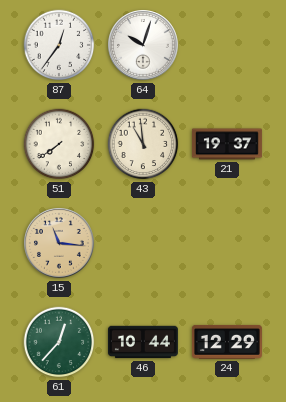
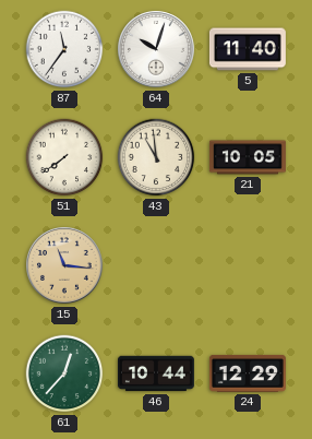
87: 12:36 -> 11:36
5: none -> 11:40
21: 19:37 -> 10:05
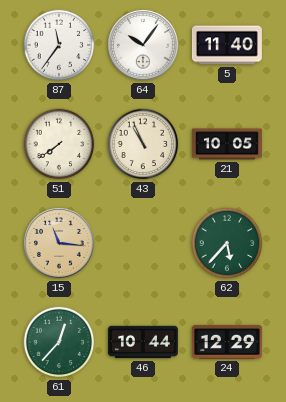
64: 10:03 -> 10:06
43: 10:59 -> 10:56
62: none -> 5:37
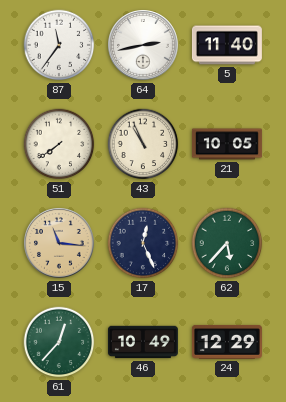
64: 10:06 -> 2:43
17: none -> 12:26
46: 10:44 -> 10:49
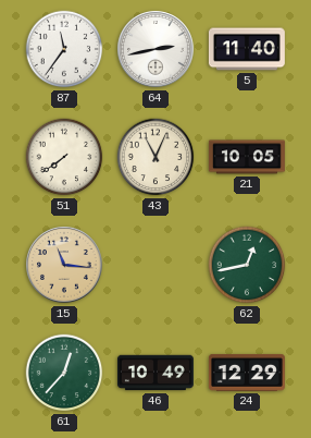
43: 10:56 -> 11:04
17: 12:26 -> none
62: 5:37 -> 12:43
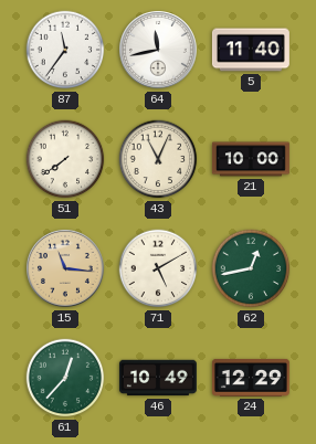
64: 2:43 -> 11:43
21: 10:05 -> 10:00
71: none -> 5:10
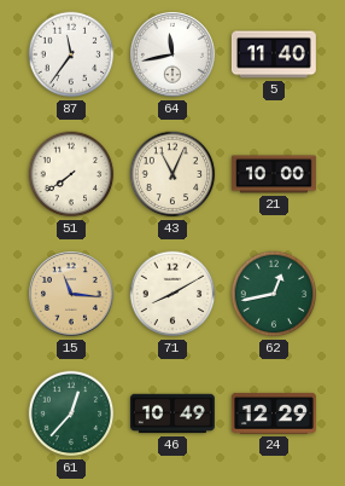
71: 5:10 -> 8:10
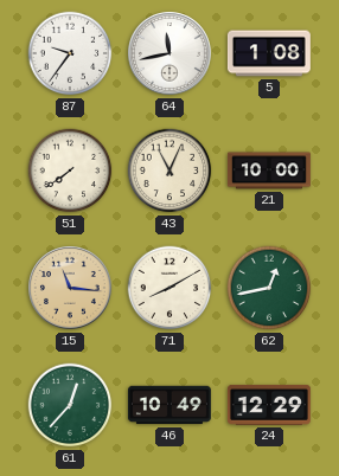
87: 11:36 -> 9:36
5: 11:40 -> 1:08
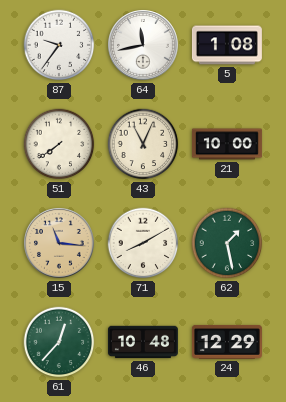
62: 12:43 -> 1:28
46: 10:49 -> 10:48
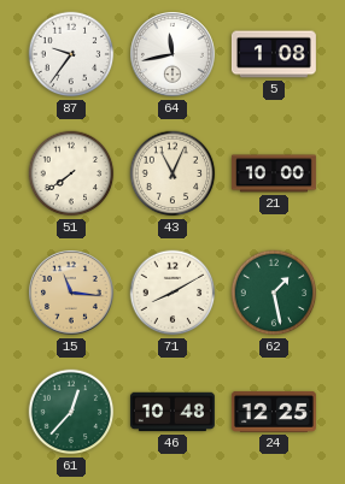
24: 12:29 -> 12:25
